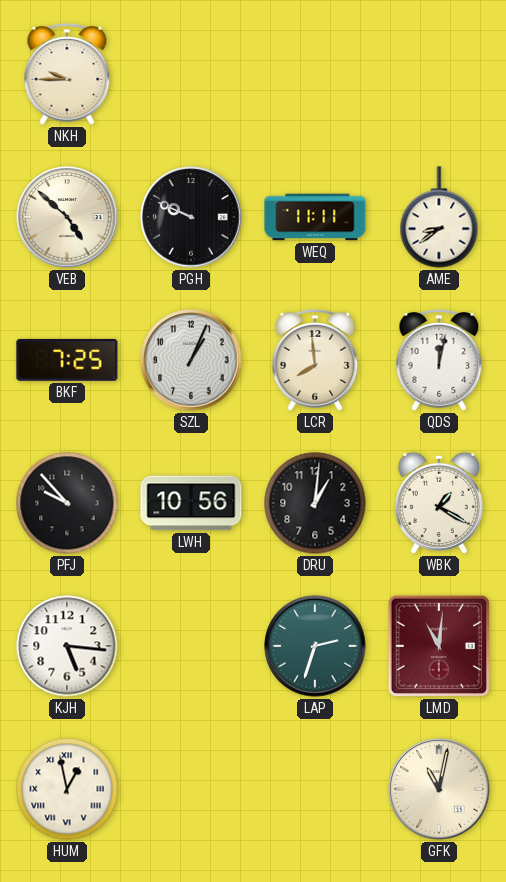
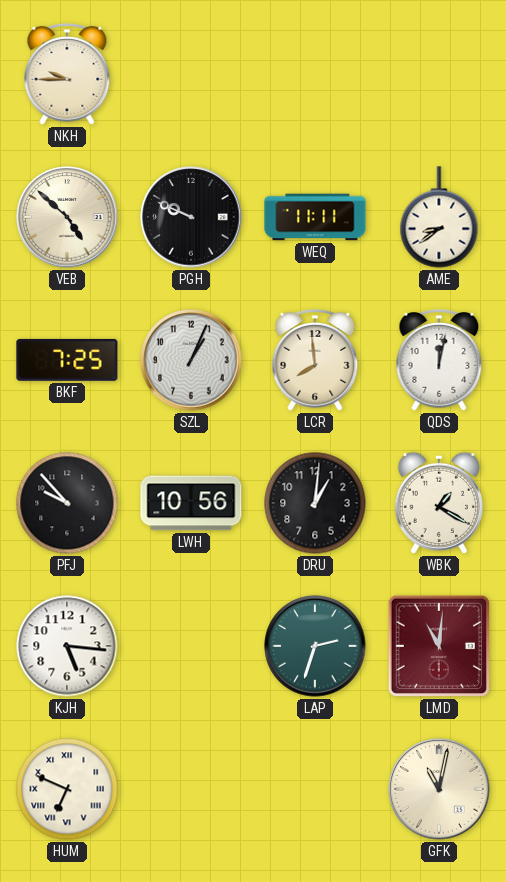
HUM: 12:58 -> 6:49
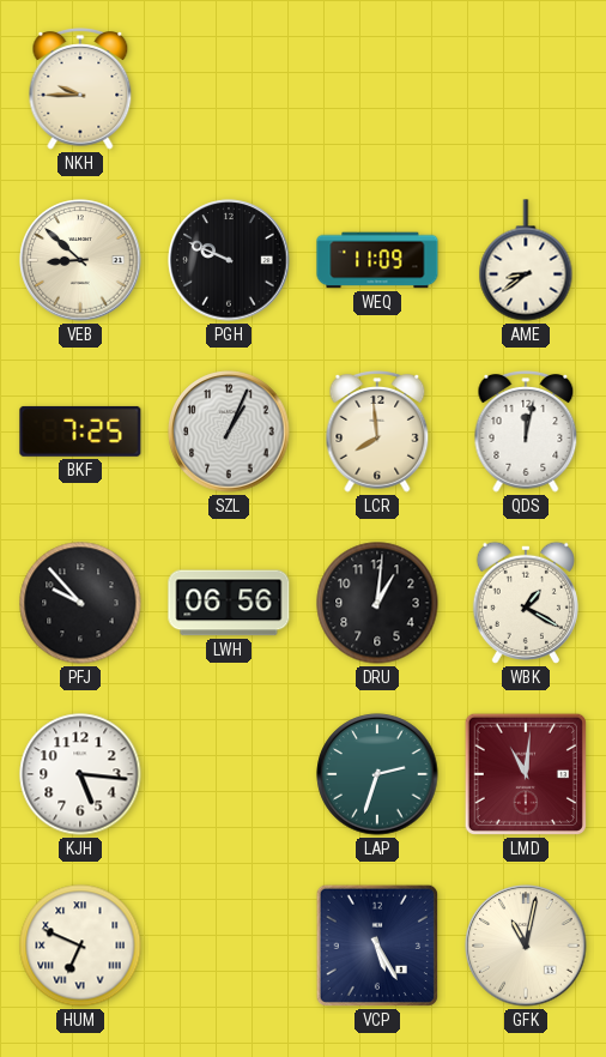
VEB: 4:52 -> 8:52
WEQ: 11:11 -> 11:09
LWH: 10:56 -> 06:56
VCP: none -> 5:25
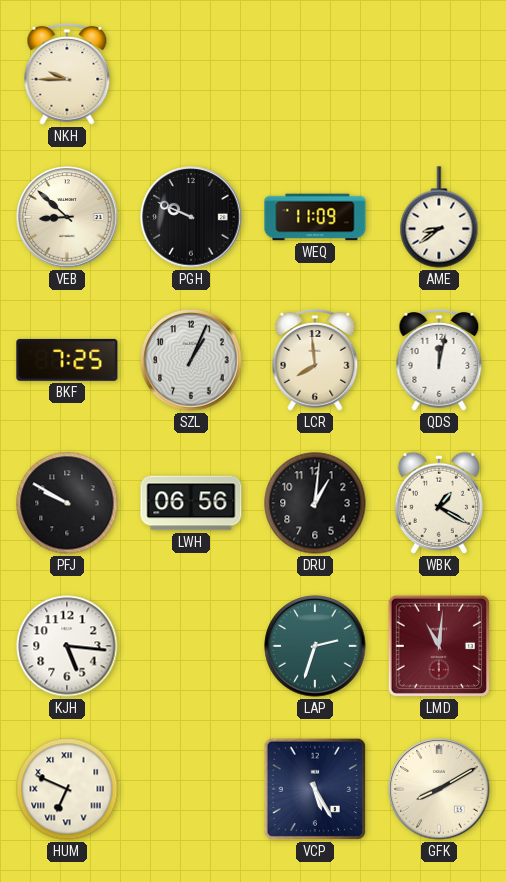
PFJ: 9:53 -> 9:50
GFK: 11:02 -> 8:10
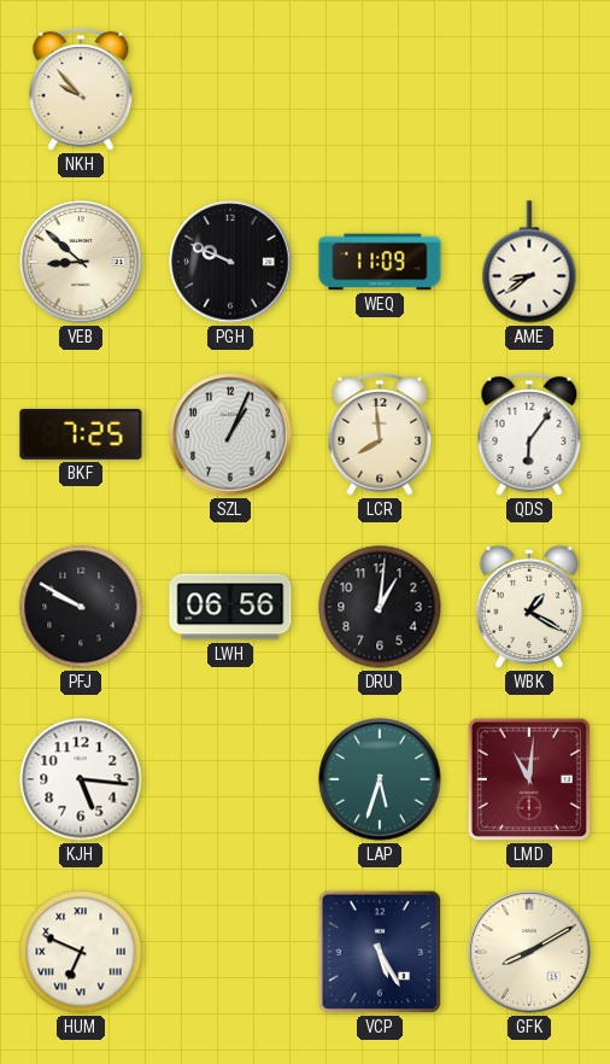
NKH: 9:45 -> 9:53
QDS: 12:02 -> 6:06
LAP: 2:33 -> 5:33
